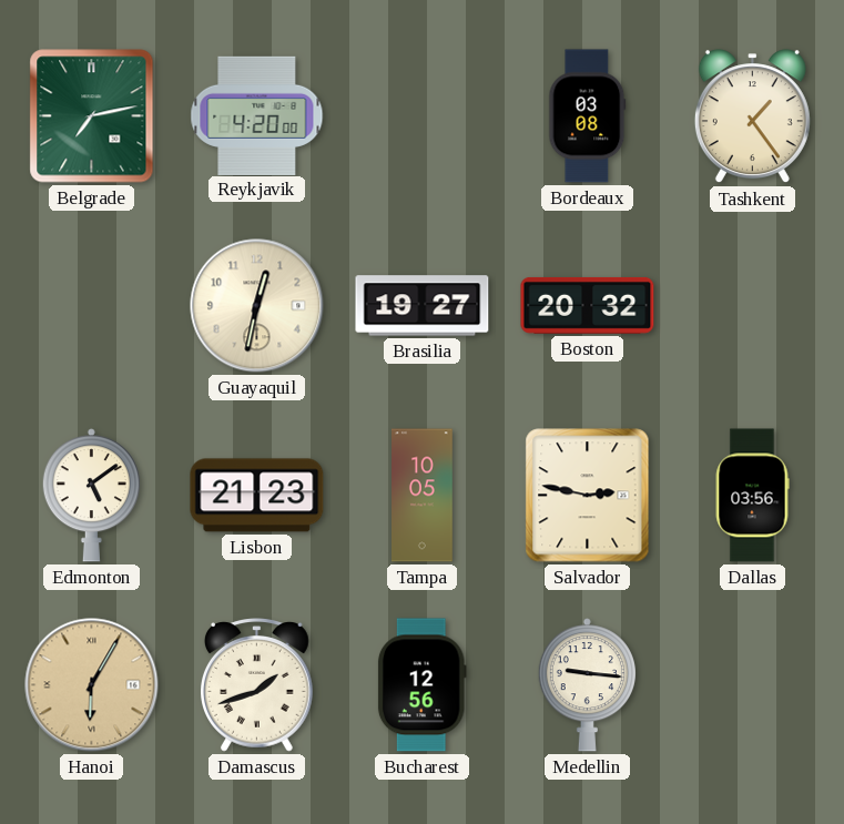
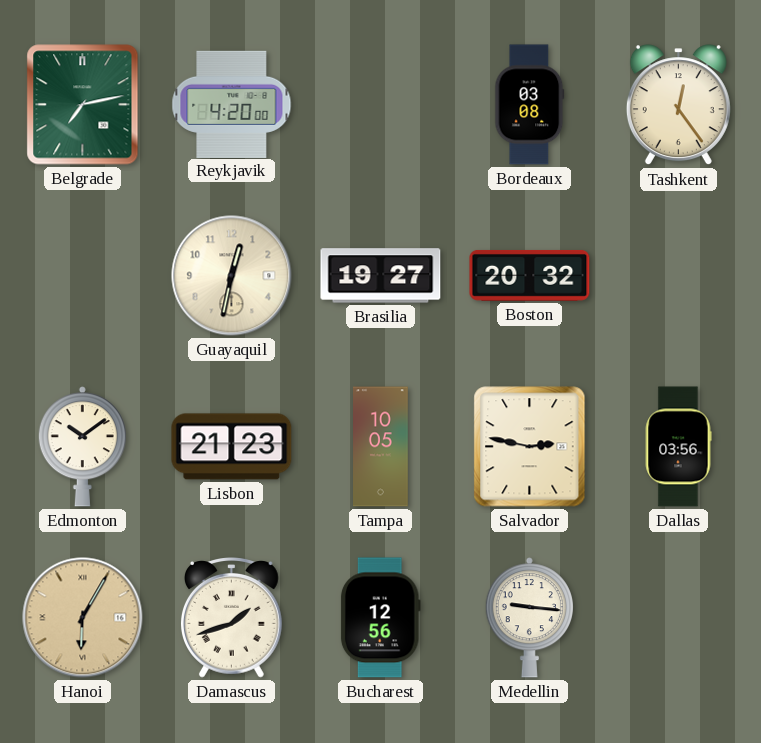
Tashkent: 1:24 -> 12:24
Edmonton: 5:09 -> 10:09
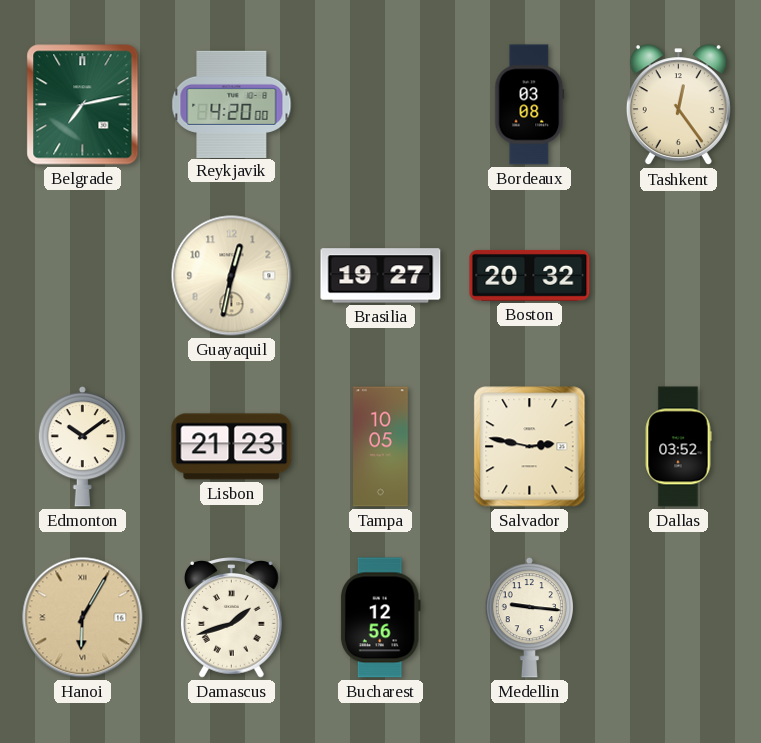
Dallas: 03:56 -> 03:52
